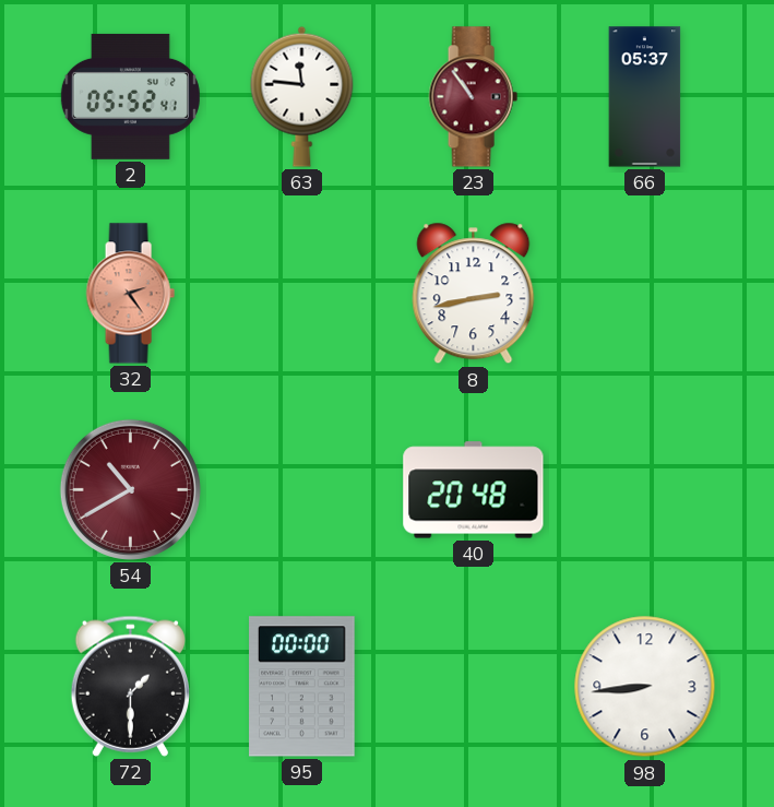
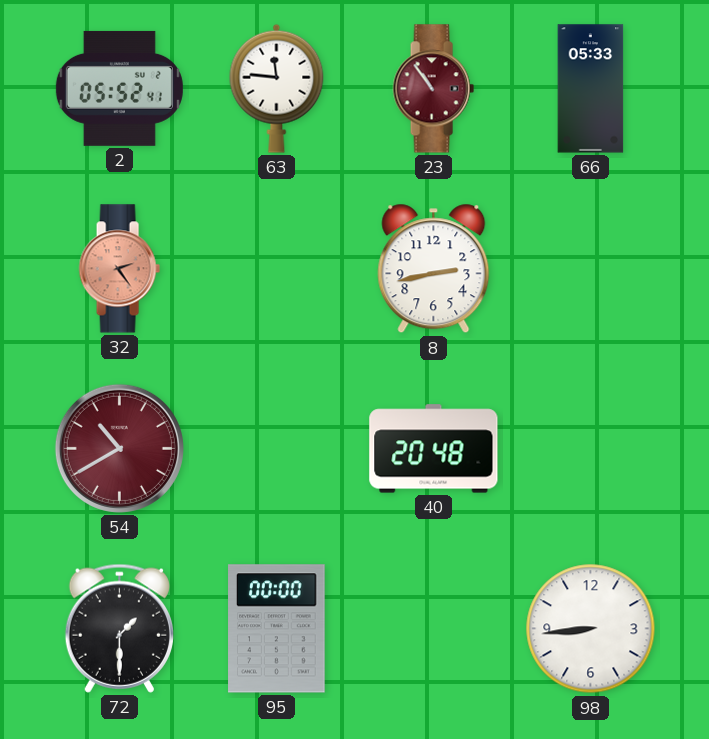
66: 05:37 -> 05:33
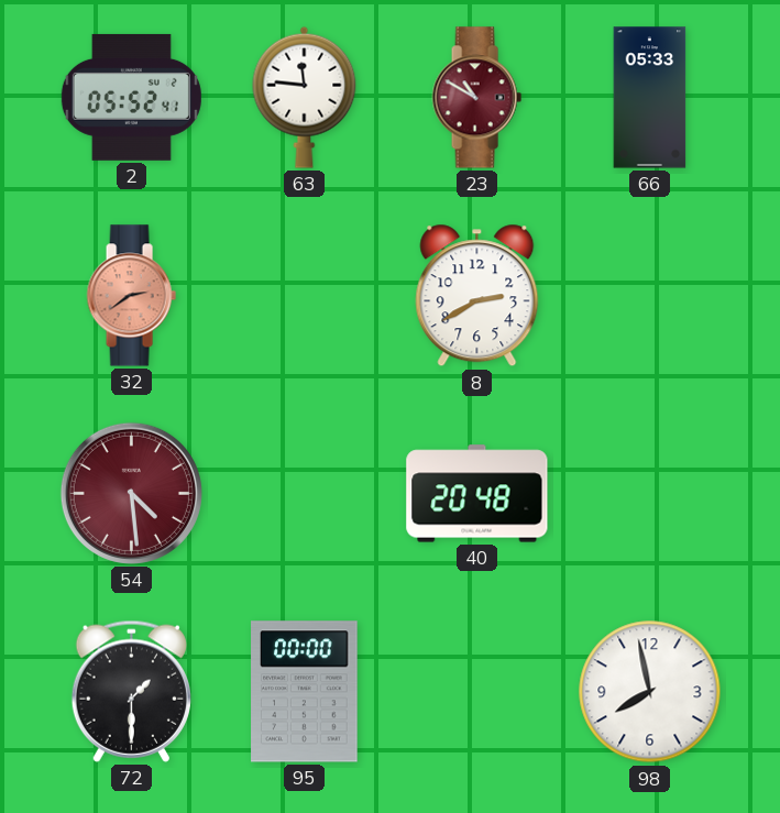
23: 10:54 -> 10:50
32: 2:24 -> 2:39
8: 2:43 -> 2:40
54: 10:40 -> 4:29
98: 8:44 -> 7:58
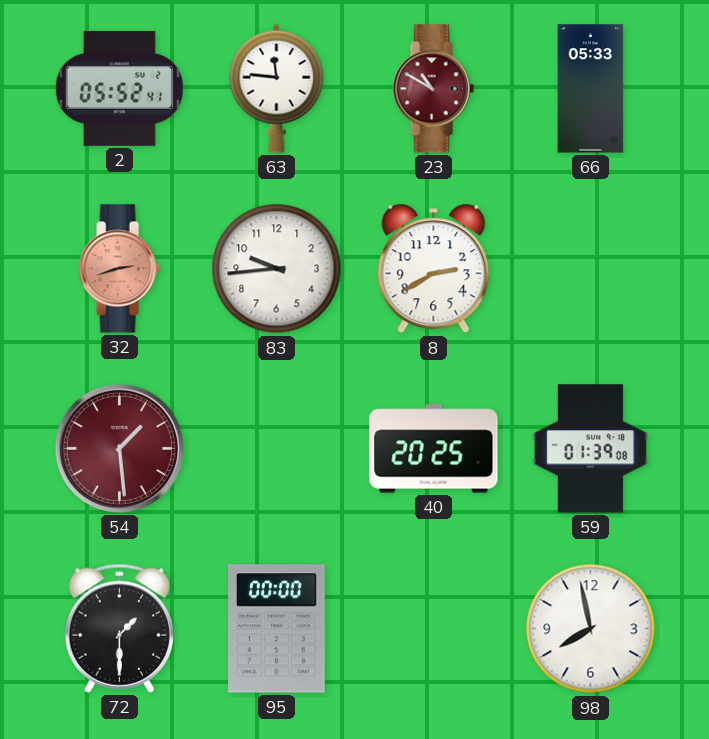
32: 2:39 -> 2:42
83: none -> 9:44
54: 4:29 -> 1:29
40: 20:48 -> 20:25
59: none -> 01:39
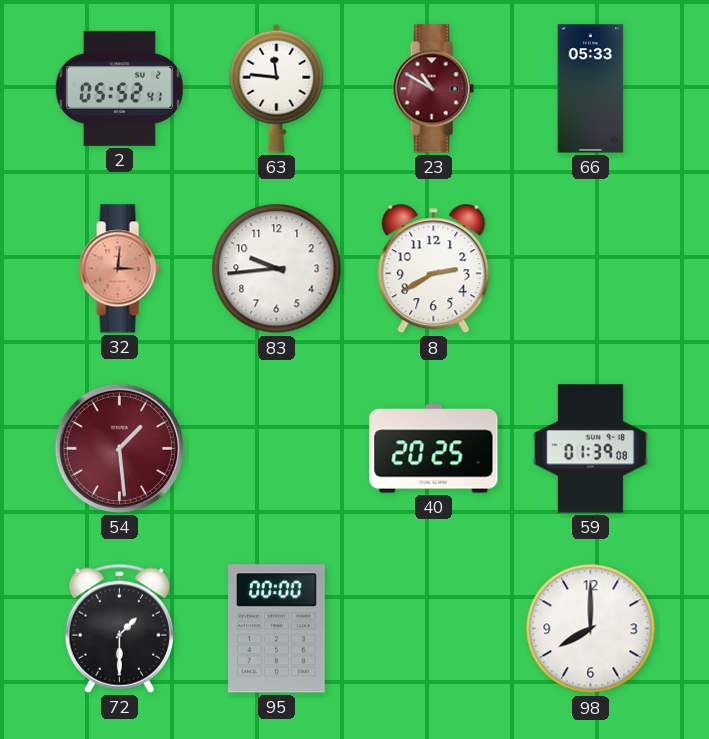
32: 2:42 -> 3:01
98: 7:58 -> 8:00
